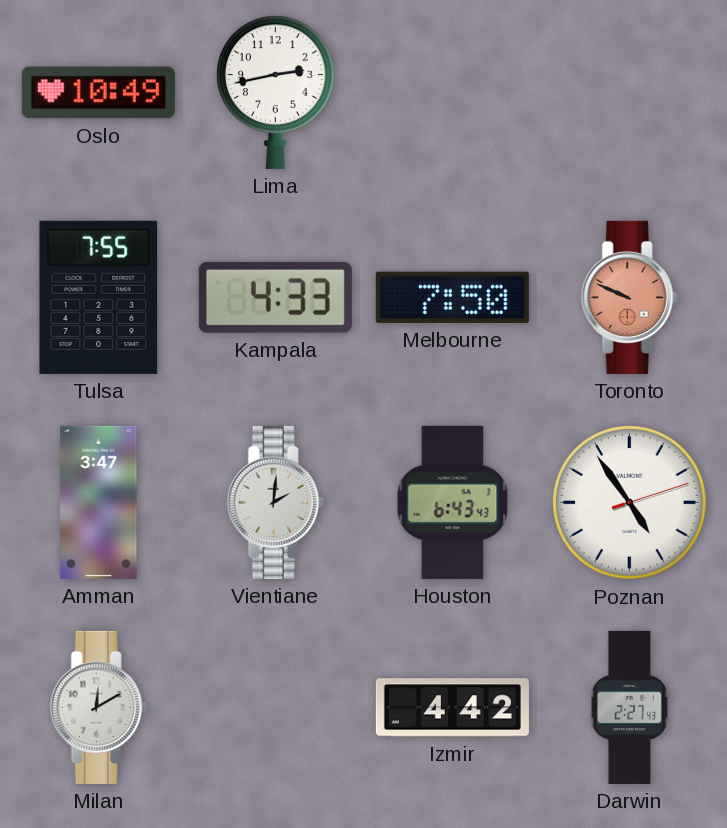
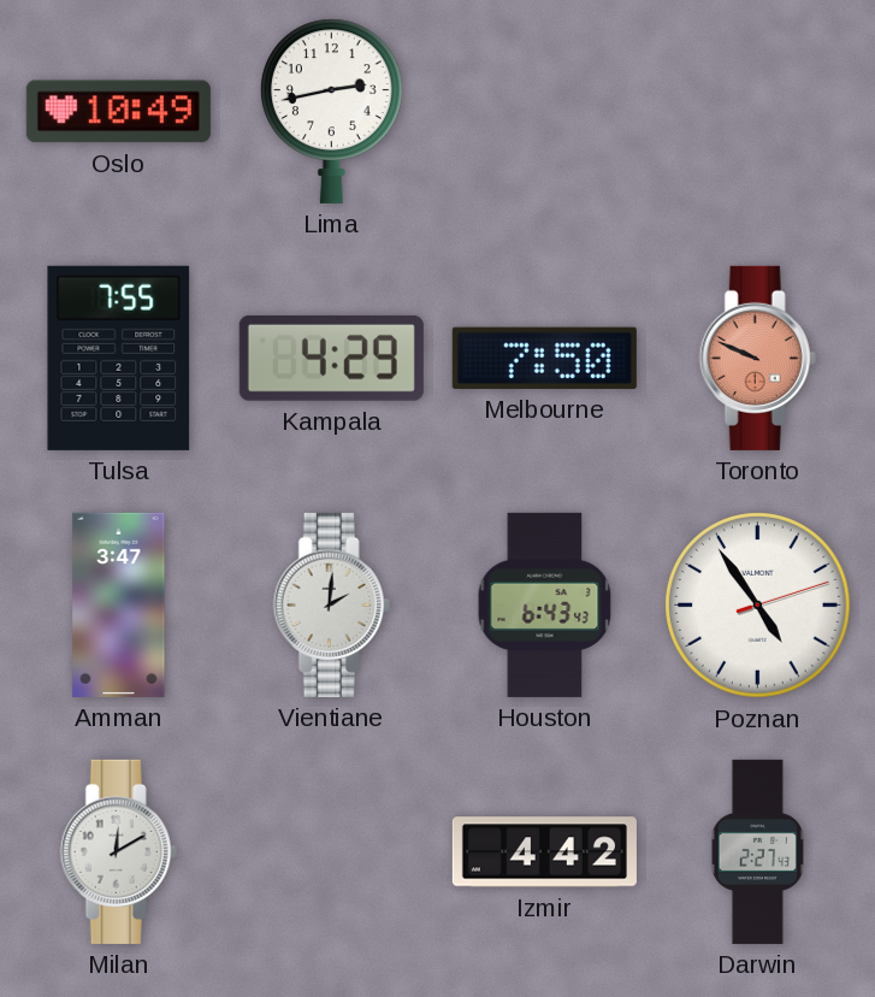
Kampala: 4:33 -> 4:29
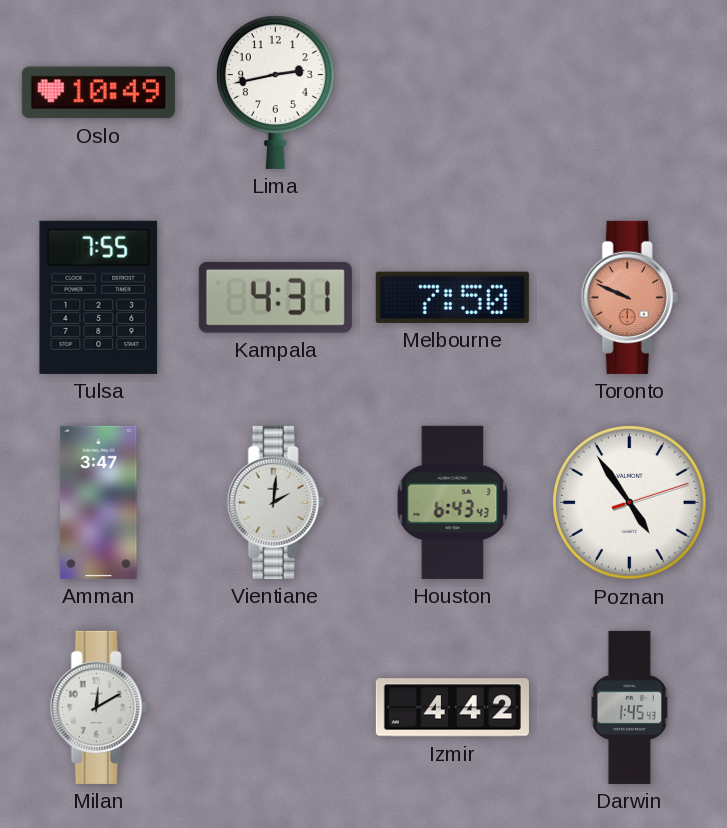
Kampala: 4:29 -> 4:31
Darwin: 2:27 -> 1:45
